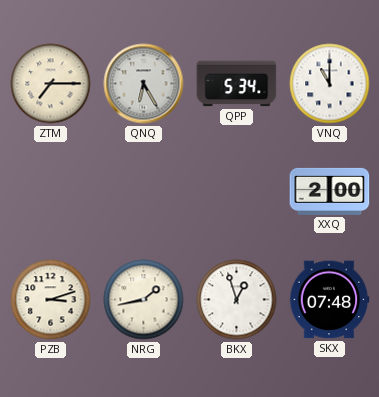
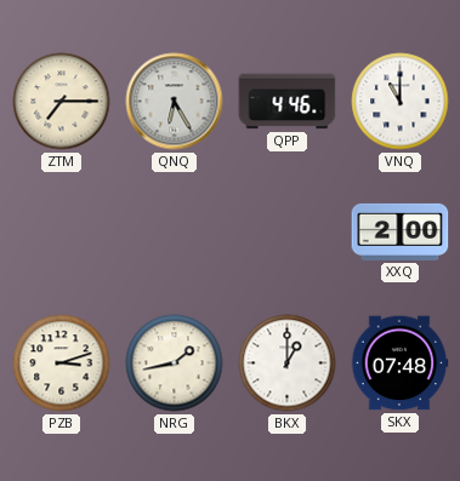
QPP: 5:34 -> 4:46
BKX: 12:57 -> 1:00
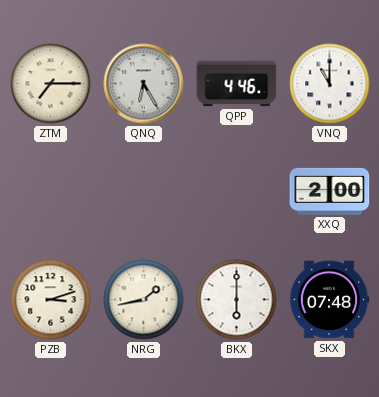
BKX: 1:00 -> 6:00
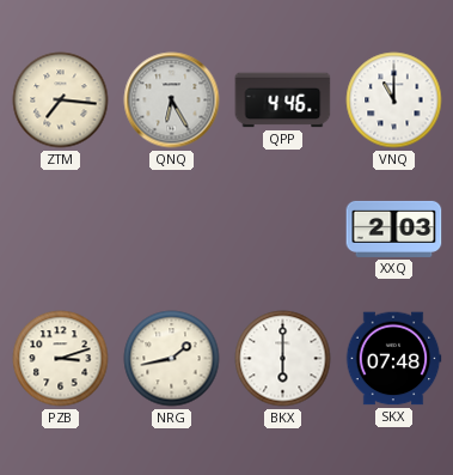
ZTM: 7:15 -> 7:16
XXQ: 2:00 -> 2:03
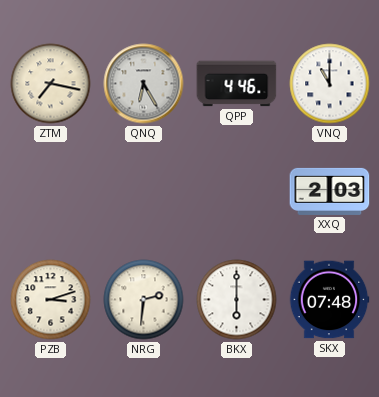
ZTM: 7:16 -> 7:17
NRG: 1:43 -> 2:31
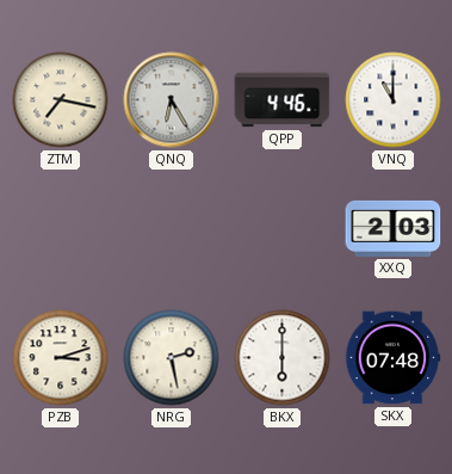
NRG: 2:31 -> 2:28
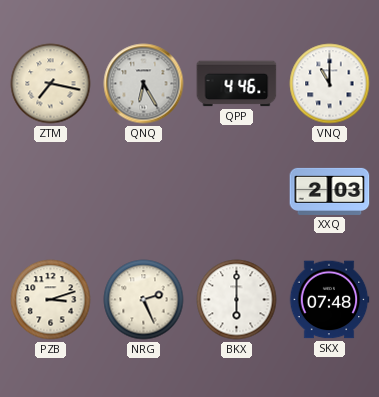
NRG: 2:28 -> 2:26
